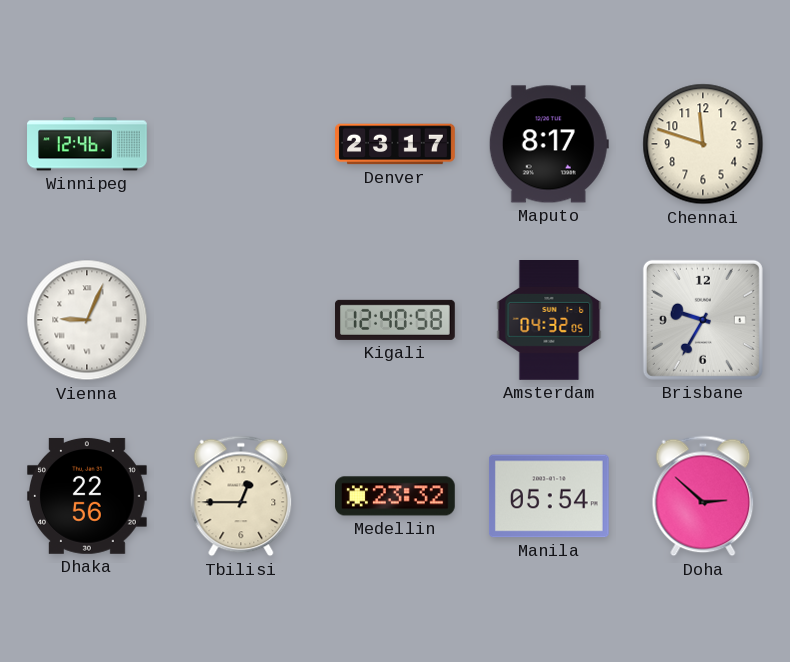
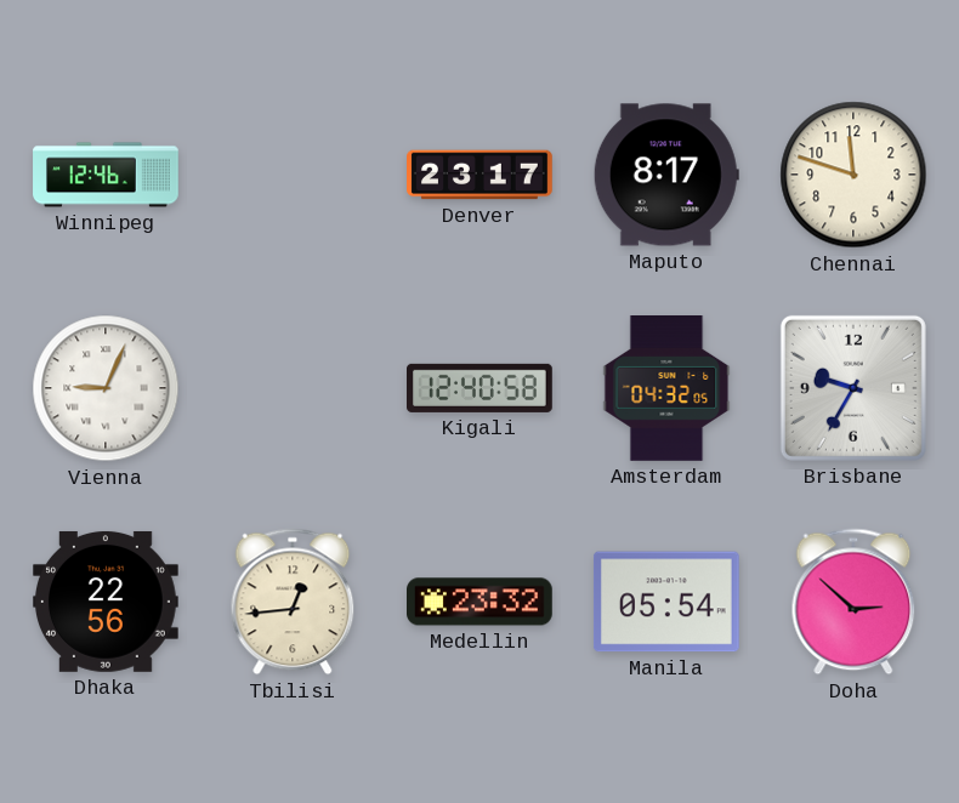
Tbilisi: 12:45 -> 12:44
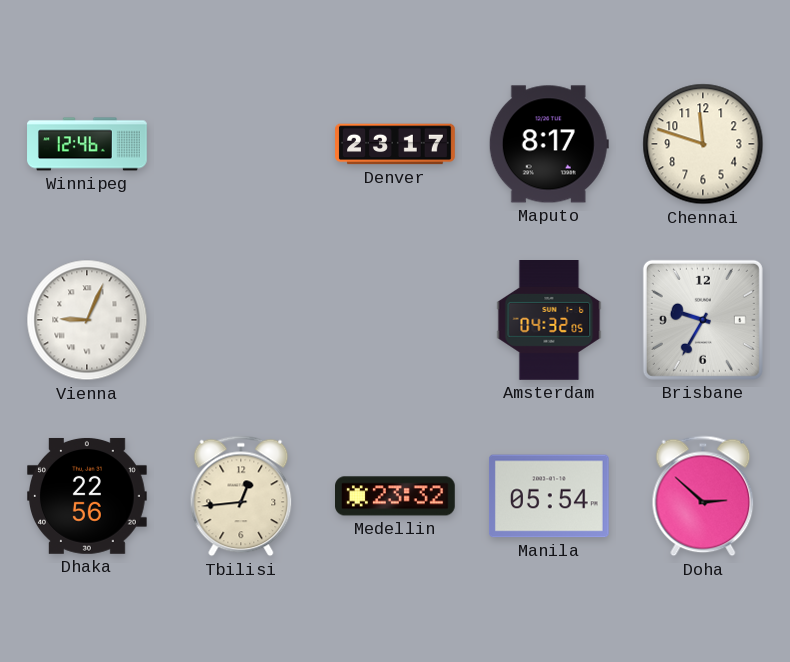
Kigali: 12:40 -> none
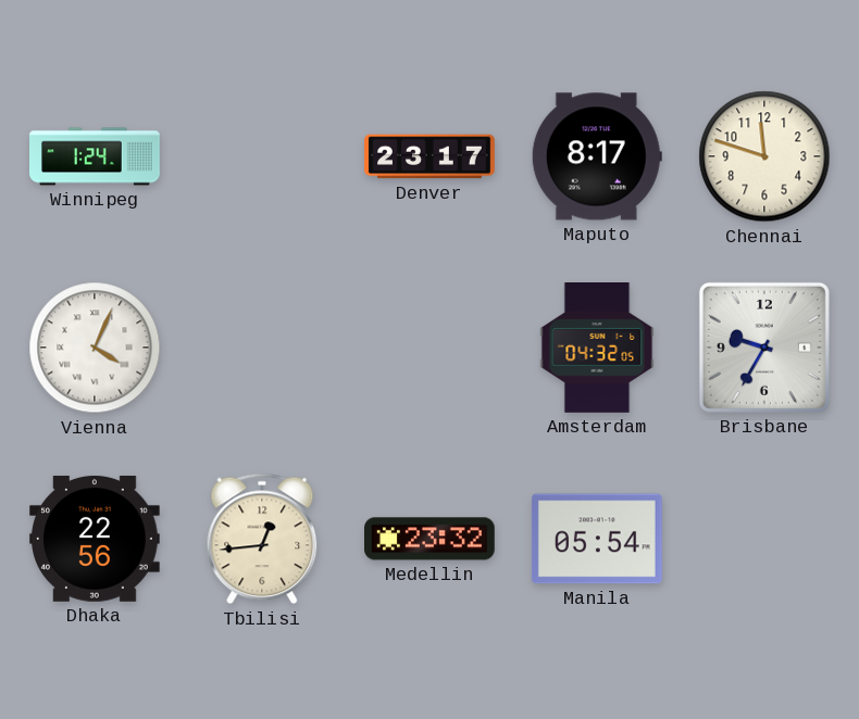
Winnipeg: 12:46 -> 1:24
Vienna: 9:04 -> 4:04
Doha: 2:52 -> none
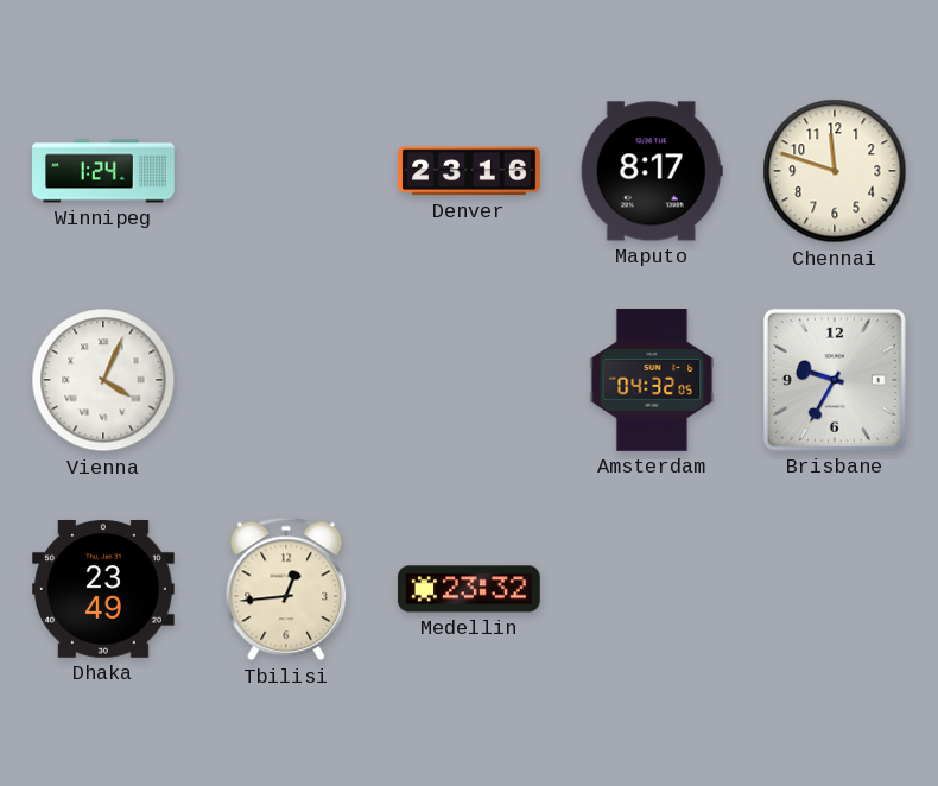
Denver: 23:17 -> 23:16
Dhaka: 22:56 -> 23:49
Manila: 05:54 -> none
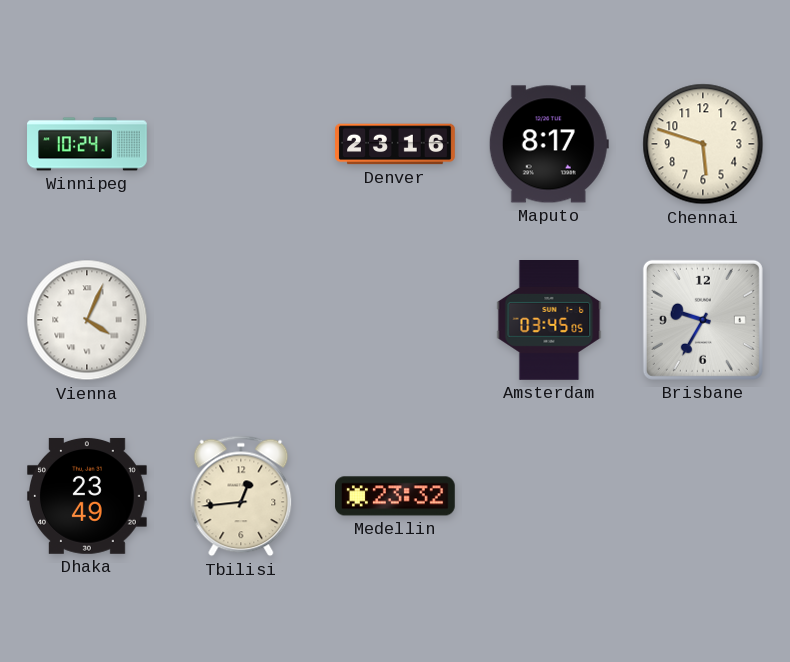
Winnipeg: 1:24 -> 10:24
Chennai: 11:48 -> 5:48
Amsterdam: 04:32 -> 03:45
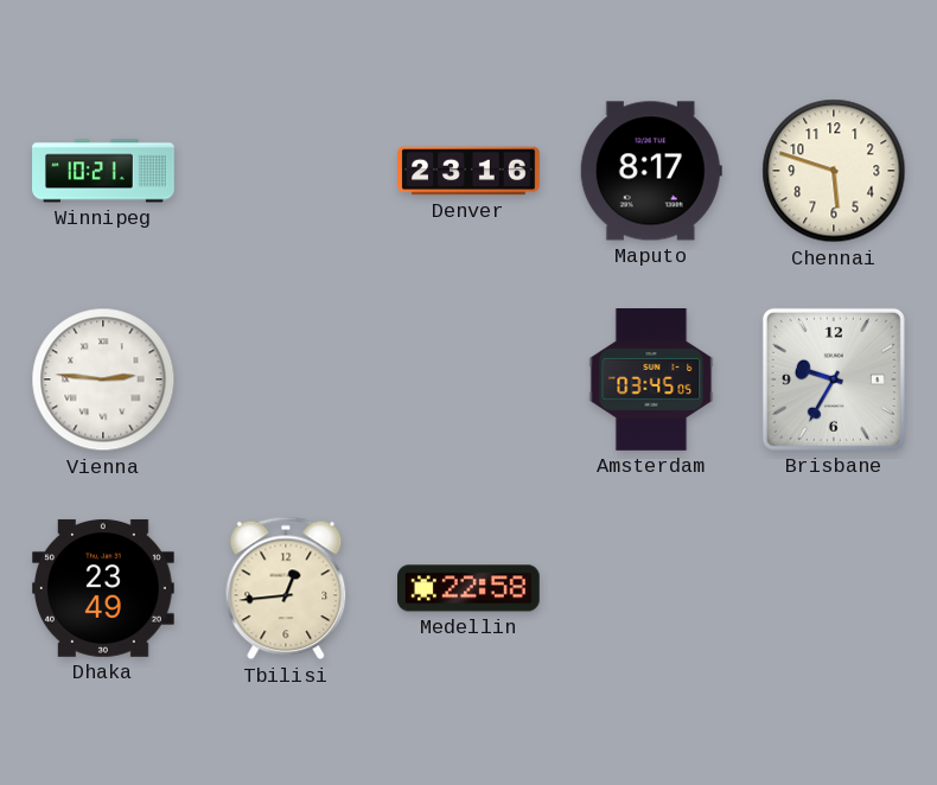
Winnipeg: 10:24 -> 10:21
Vienna: 4:04 -> 2:46
Medellin: 23:32 -> 22:58
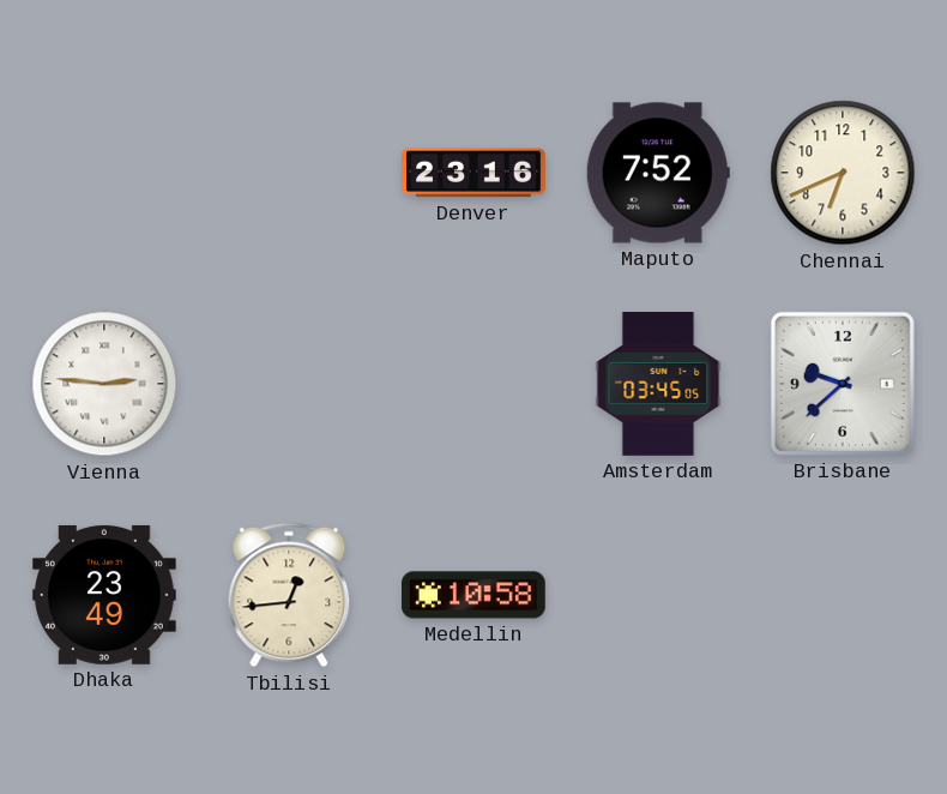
Winnipeg: 10:21 -> none
Maputo: 8:17 -> 7:52
Chennai: 5:48 -> 6:41
Brisbane: 9:35 -> 9:38
Medellin: 22:58 -> 10:58
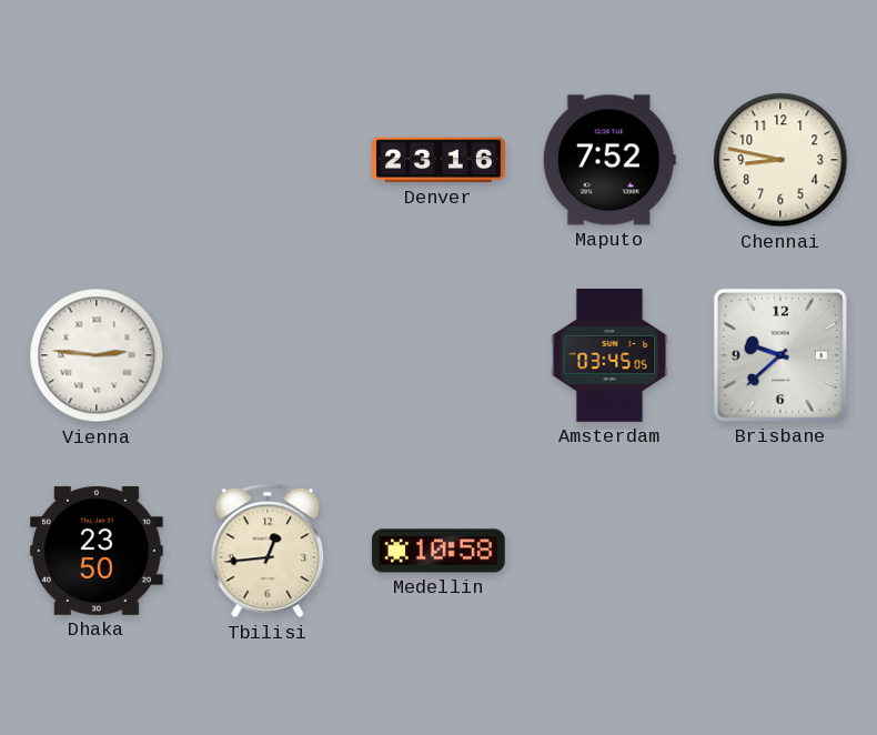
Chennai: 6:41 -> 8:47
Dhaka: 23:49 -> 23:50
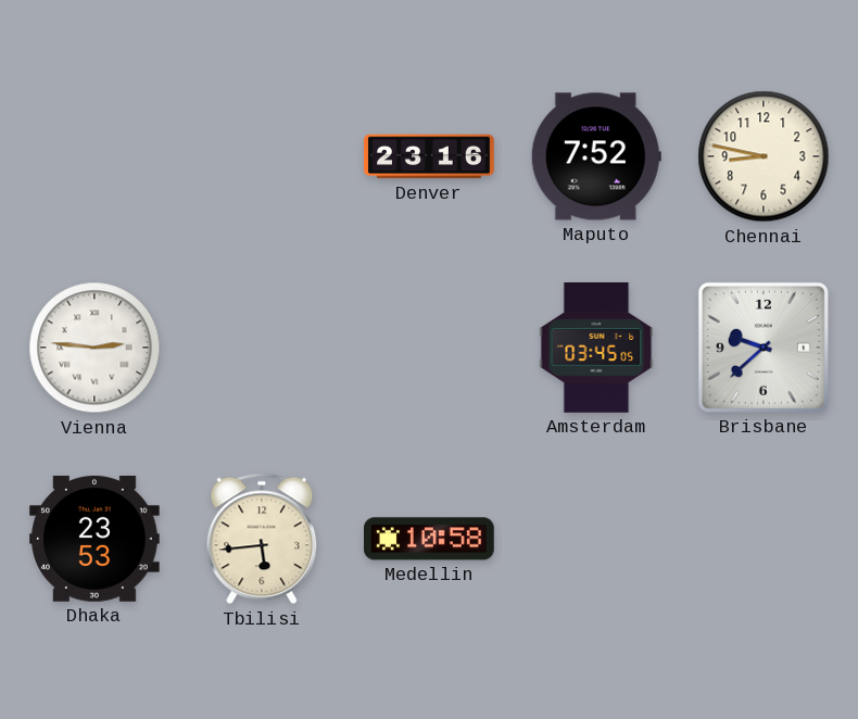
Dhaka: 23:50 -> 23:53
Tbilisi: 12:44 -> 5:44
